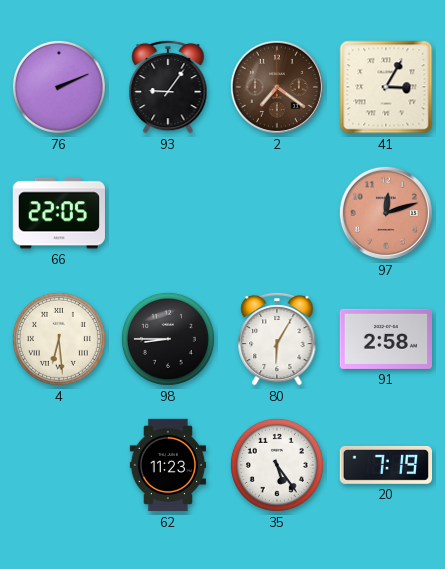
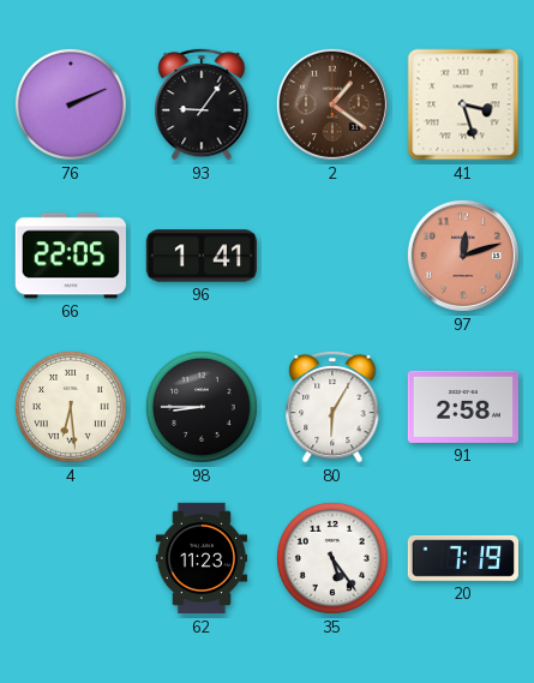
2: 7:21 -> 1:21
41: 3:05 -> 3:27
96: none -> 1:41
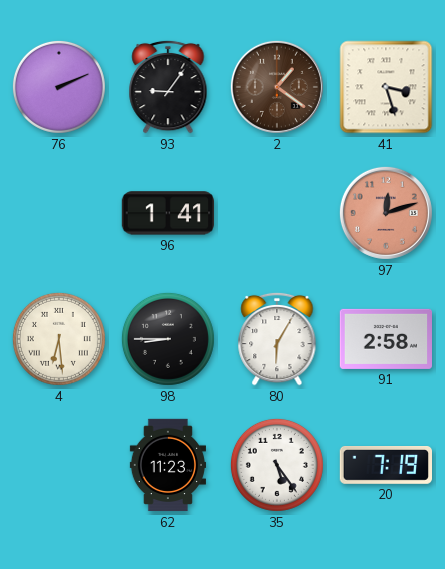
66: 22:05 -> none
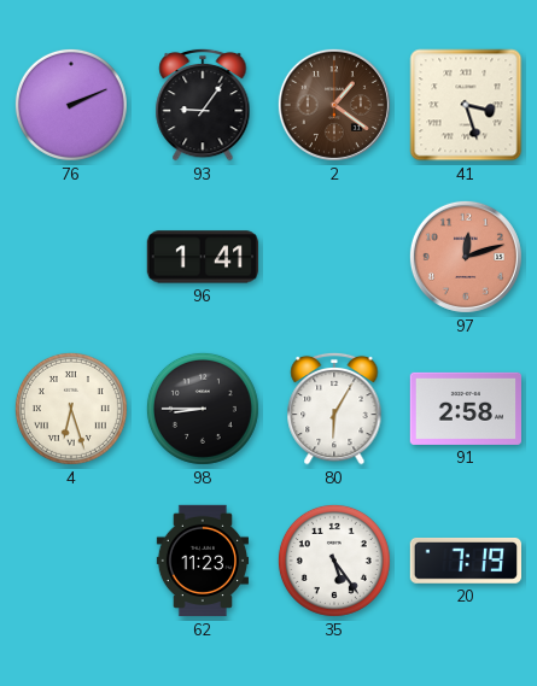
4: 6:29 -> 6:27
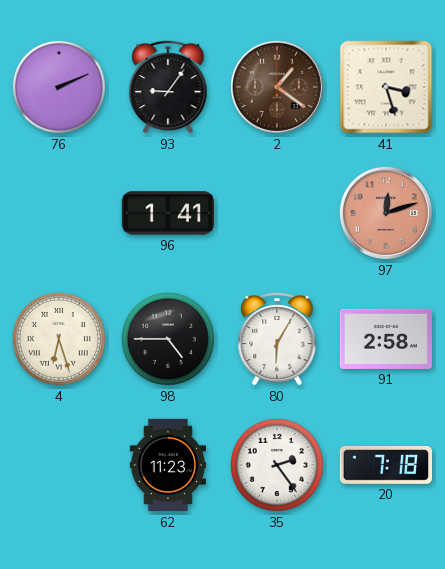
98: 8:45 -> 4:45
35: 5:24 -> 2:24
20: 7:19 -> 7:18
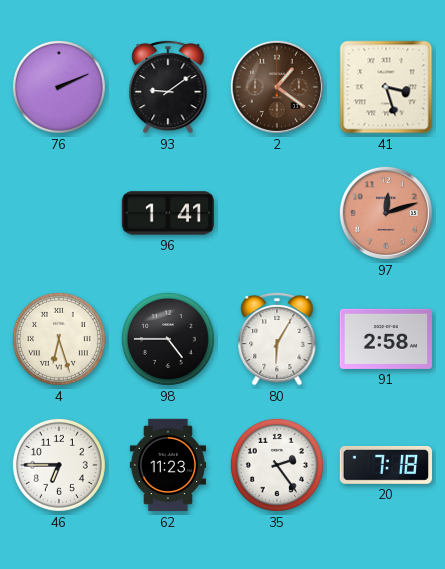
93: 9:06 -> 9:09
46: none -> 6:45
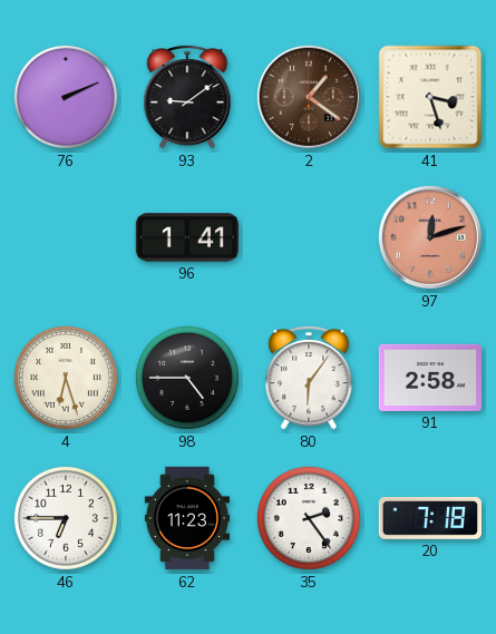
80: 6:05 -> 6:06
